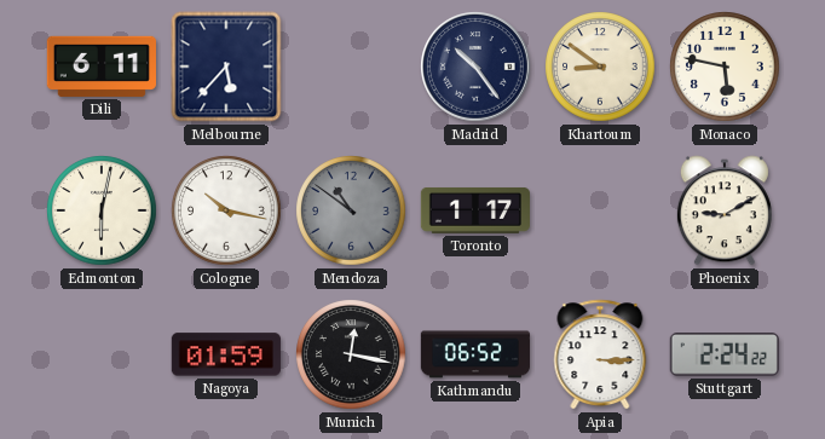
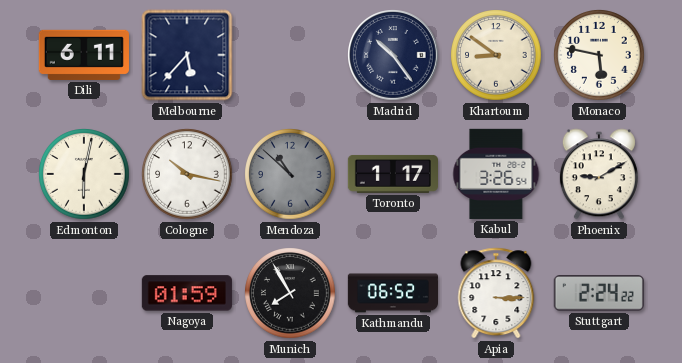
Mendoza: 10:51 -> 10:52
Kabul: none -> 3:26
Munich: 12:17 -> 7:55
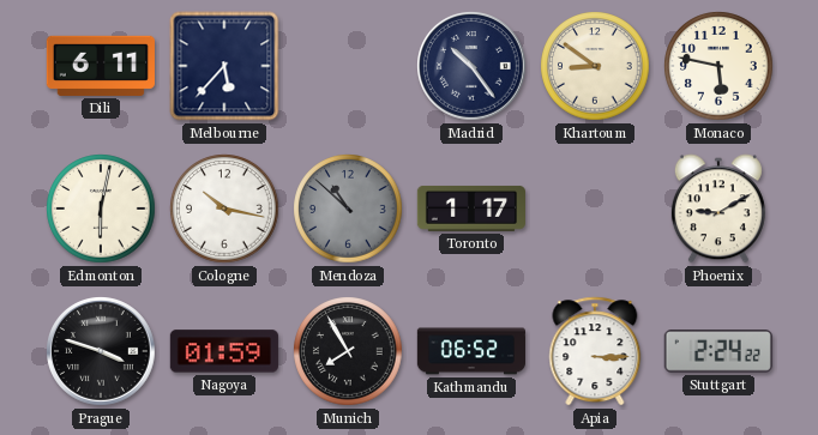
Kabul: 3:26 -> none
Prague: none -> 3:48
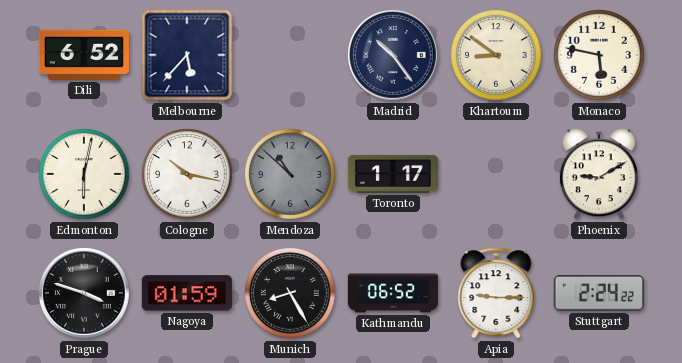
Dili: 6:11 -> 6:52
Munich: 7:55 -> 8:25
Apia: 3:15 -> 9:15
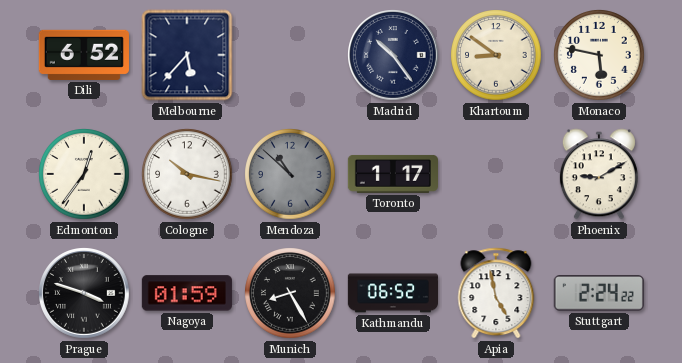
Edmonton: 6:02 -> 12:36
Apia: 9:15 -> 4:58
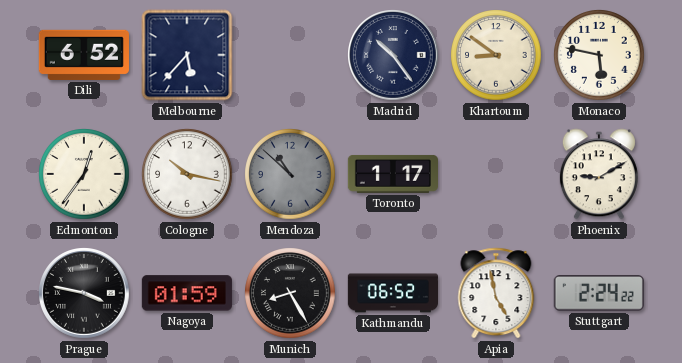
Prague: 3:48 -> 3:47
